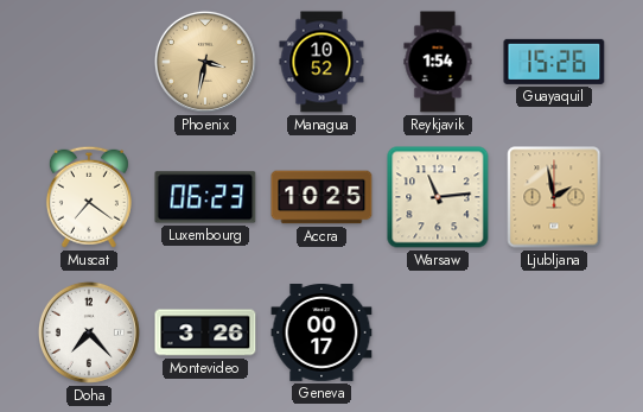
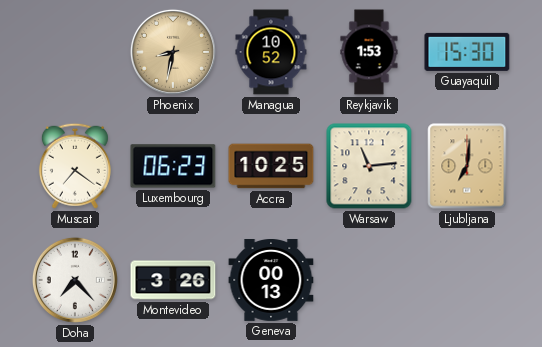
Phoenix: 3:32 -> 8:32
Reykjavik: 1:54 -> 1:53
Guayaquil: 15:26 -> 15:30
Ljubljana: 1:58 -> 7:01
Geneva: 00:17 -> 00:13
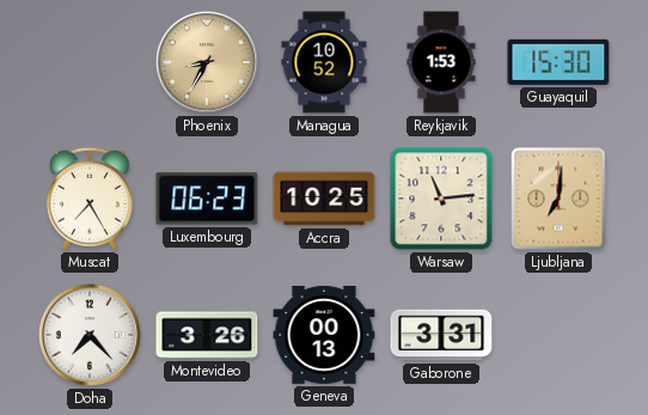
Phoenix: 8:32 -> 8:35
Muscat: 7:21 -> 7:25
Gaborone: none -> 3:31
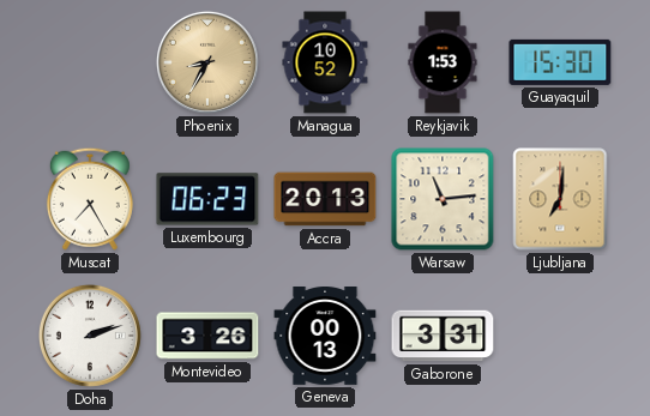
Accra: 10:25 -> 20:13
Doha: 7:23 -> 2:12
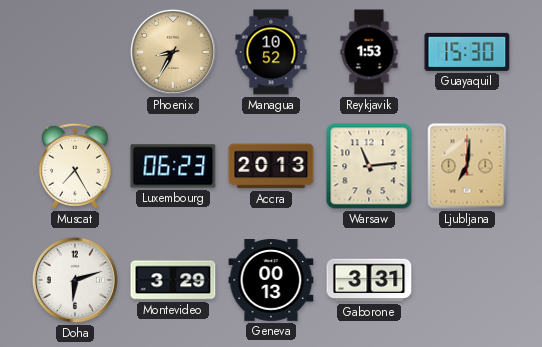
Doha: 2:12 -> 6:12
Montevideo: 3:26 -> 3:29
